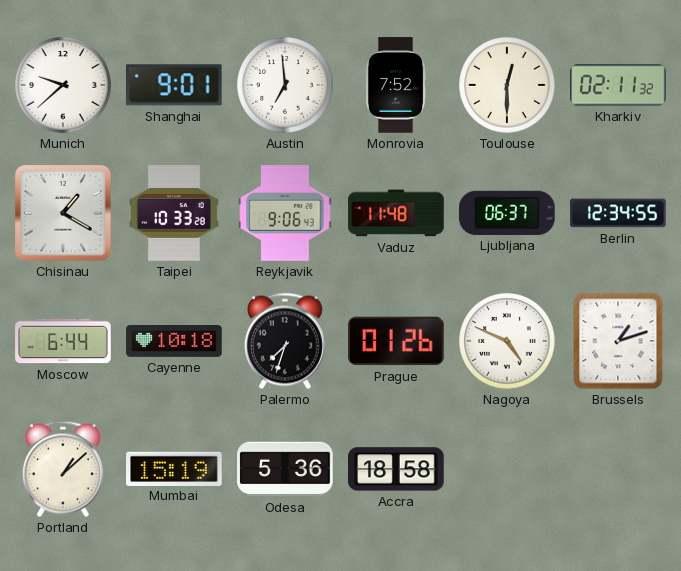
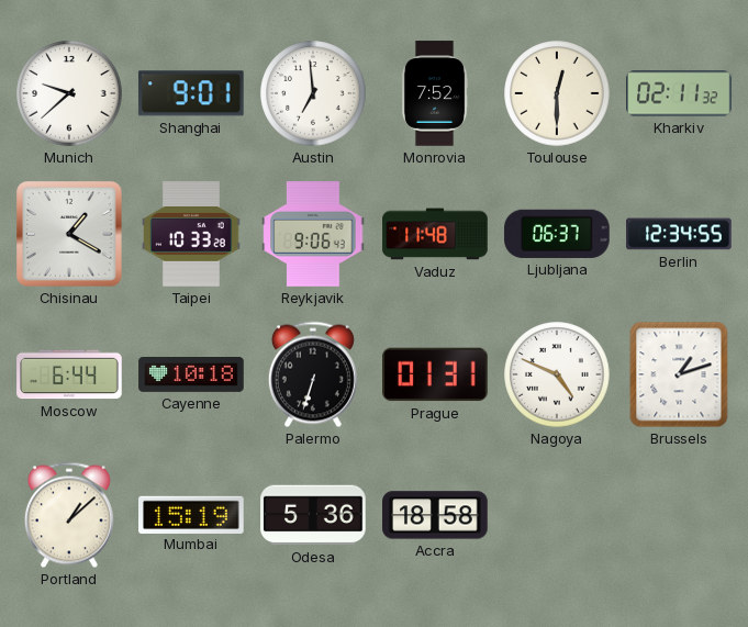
Palermo: 7:33 -> 6:33
Prague: 01:26 -> 01:31
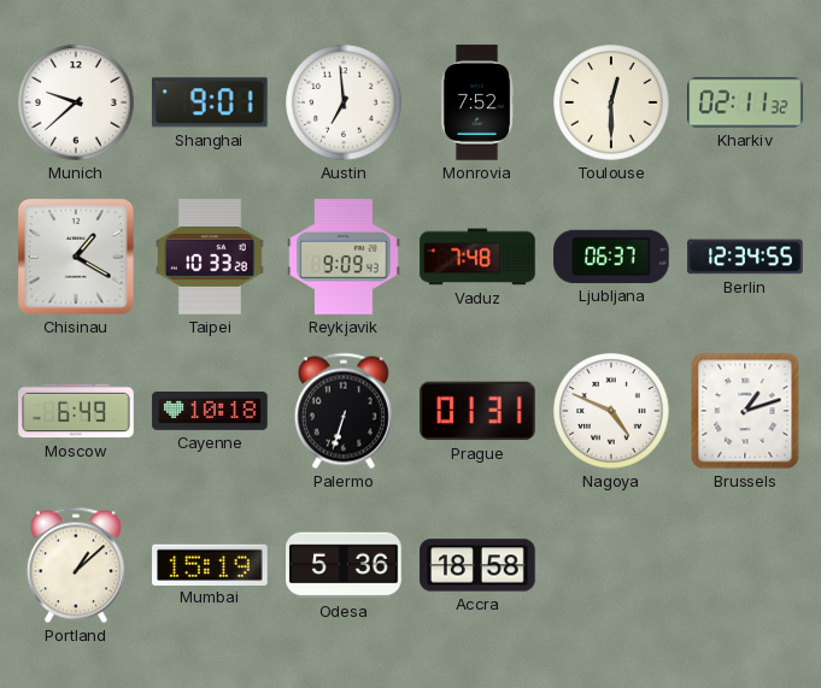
Reykjavik: 9:06 -> 9:09
Vaduz: 11:48 -> 7:48
Moscow: 6:44 -> 6:49
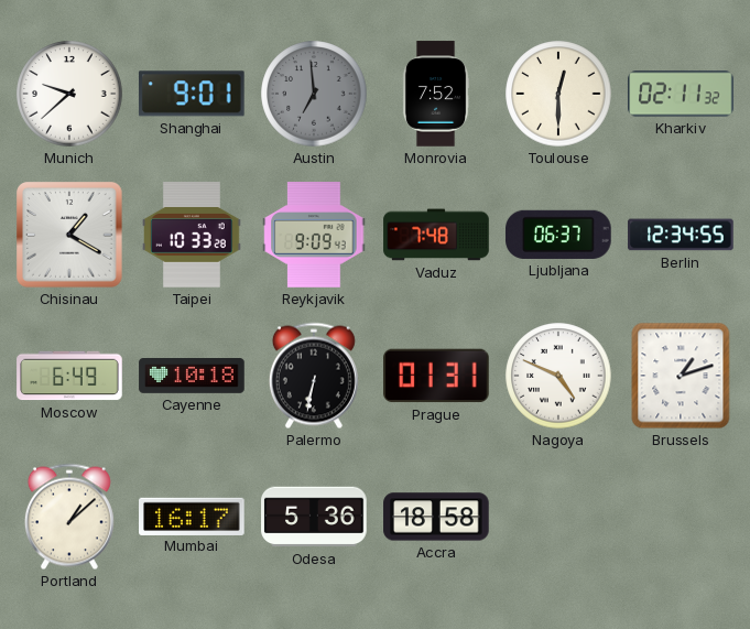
Austin dial: white -> grey
Palermo: 6:33 -> 6:32
Mumbai: 15:19 -> 16:17
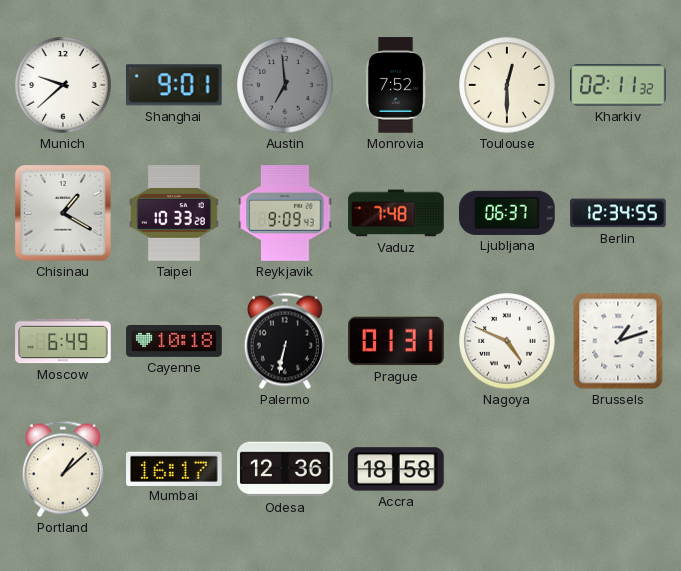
Odesa: 5:36 -> 12:36
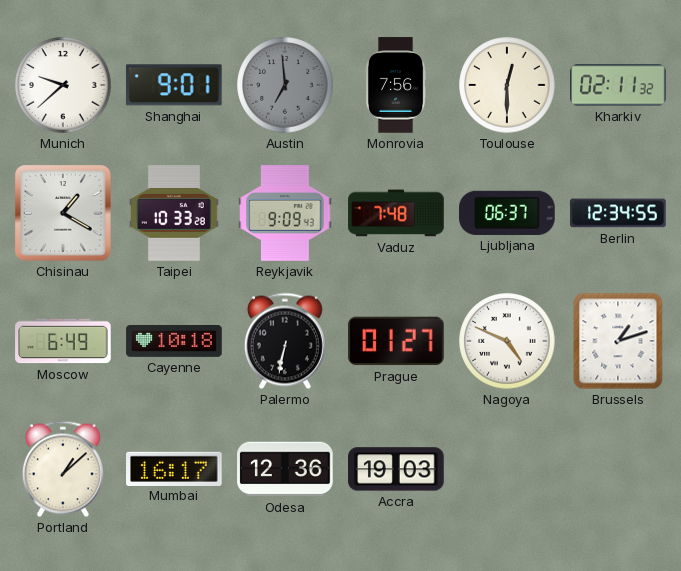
Monrovia: 7:52 -> 7:56
Prague: 01:31 -> 01:27
Accra: 18:58 -> 19:03
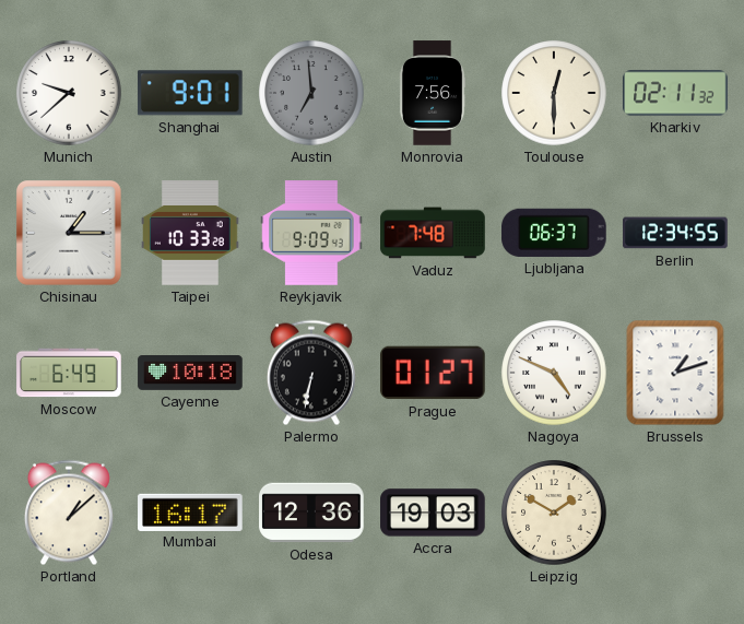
Chisinau: 1:20 -> 1:15
Leipzig: none -> 1:50
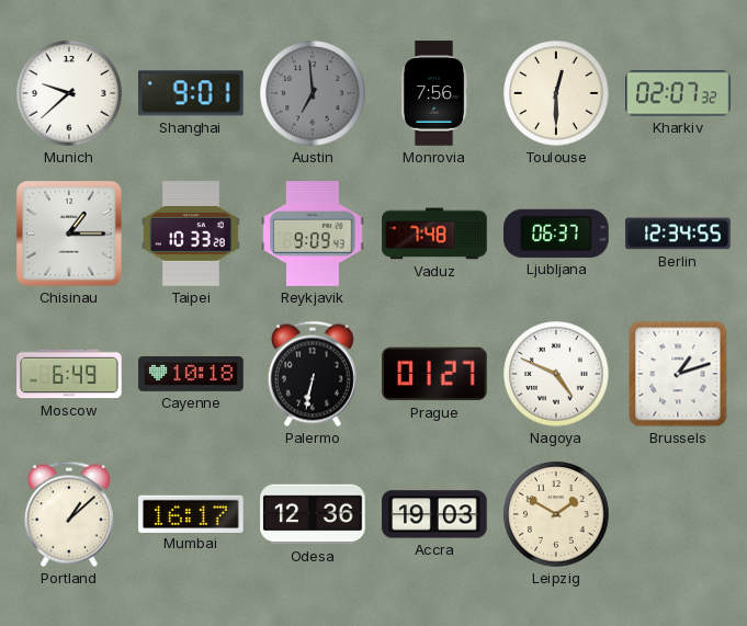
Kharkiv: 02:11 -> 02:07
